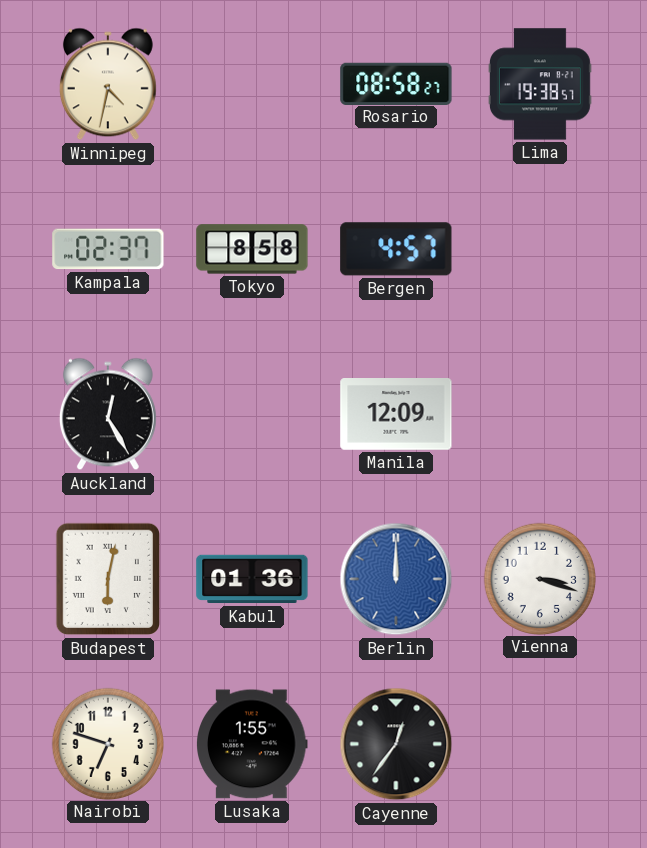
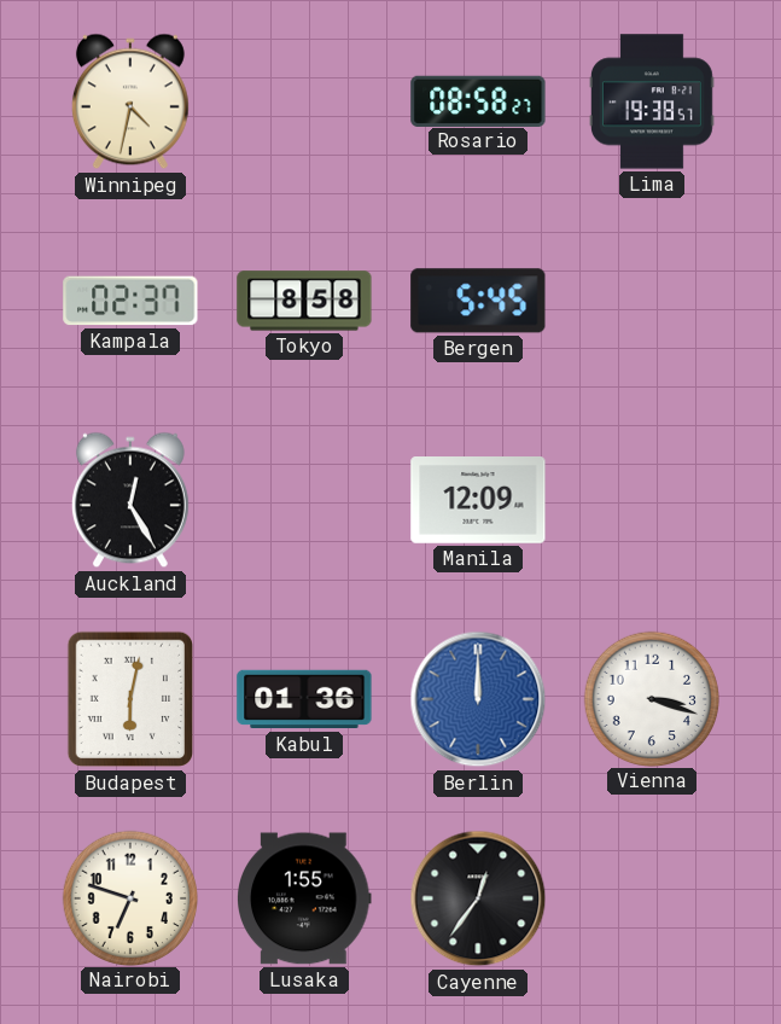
Bergen: 4:57 -> 5:45
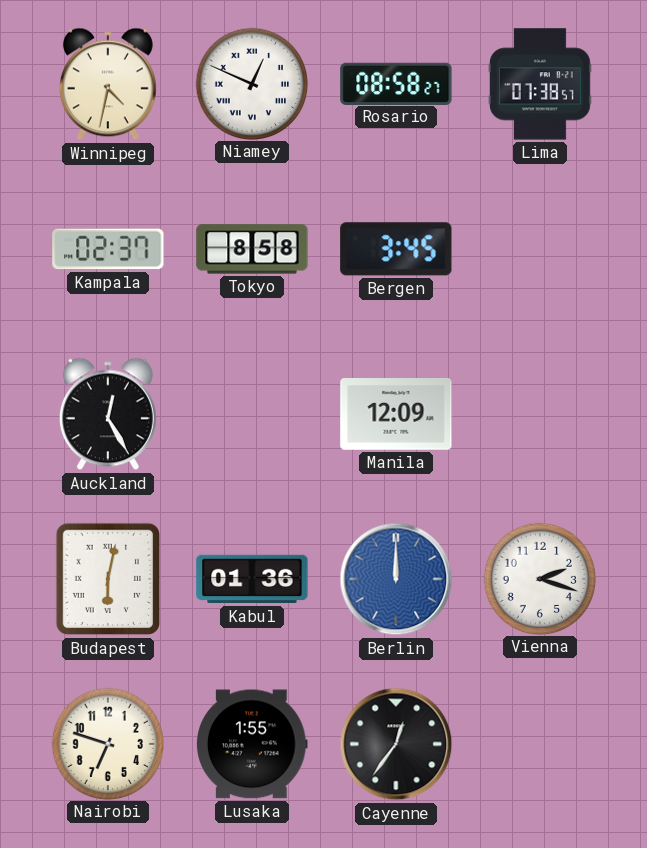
Niamey: none -> 12:49
Lima: 19:38 -> 07:38
Bergen: 5:45 -> 3:45
Vienna: 3:18 -> 2:18
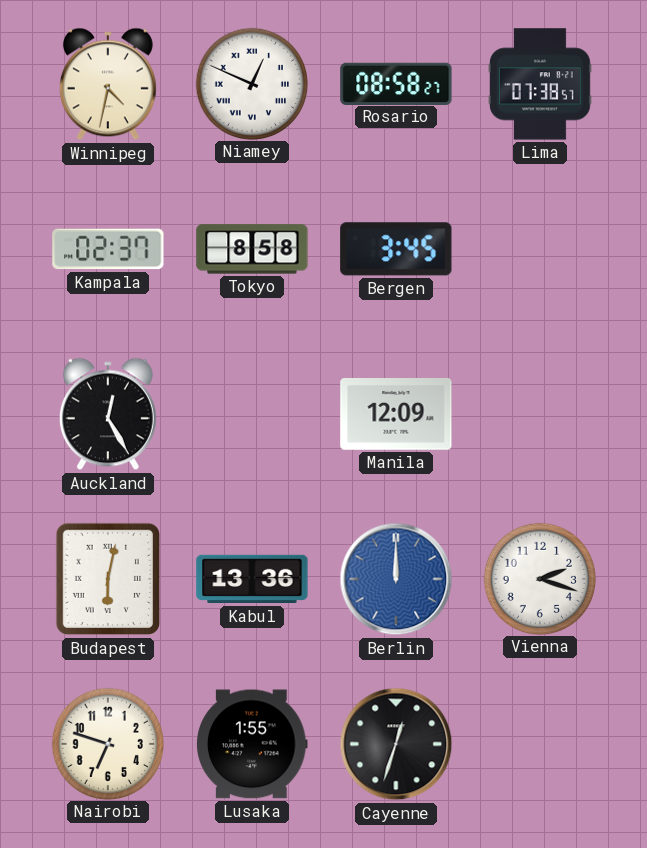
Kabul: 01:36 -> 13:36
Cayenne: 12:36 -> 12:33
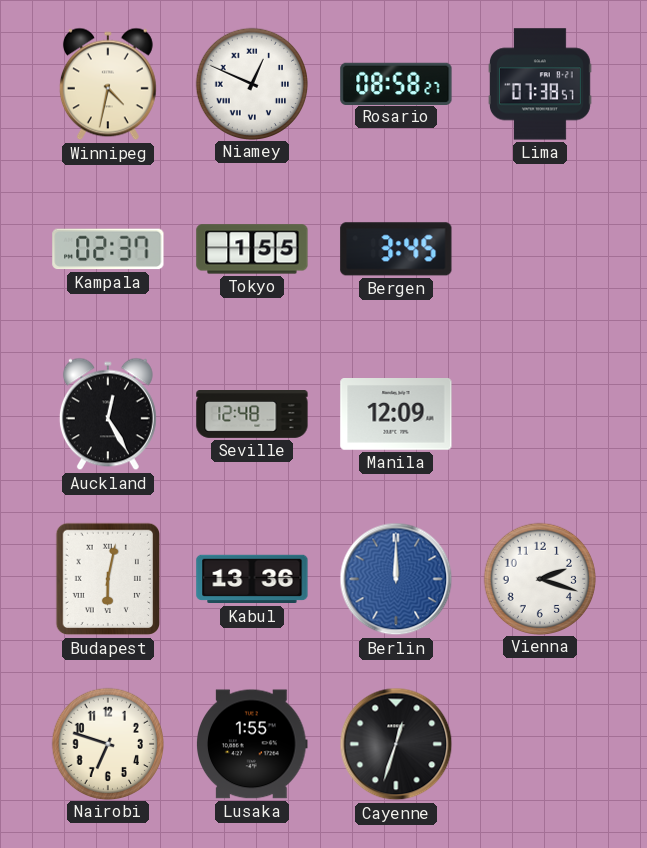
Tokyo: 8:58 -> 1:55
Seville: none -> 12:48
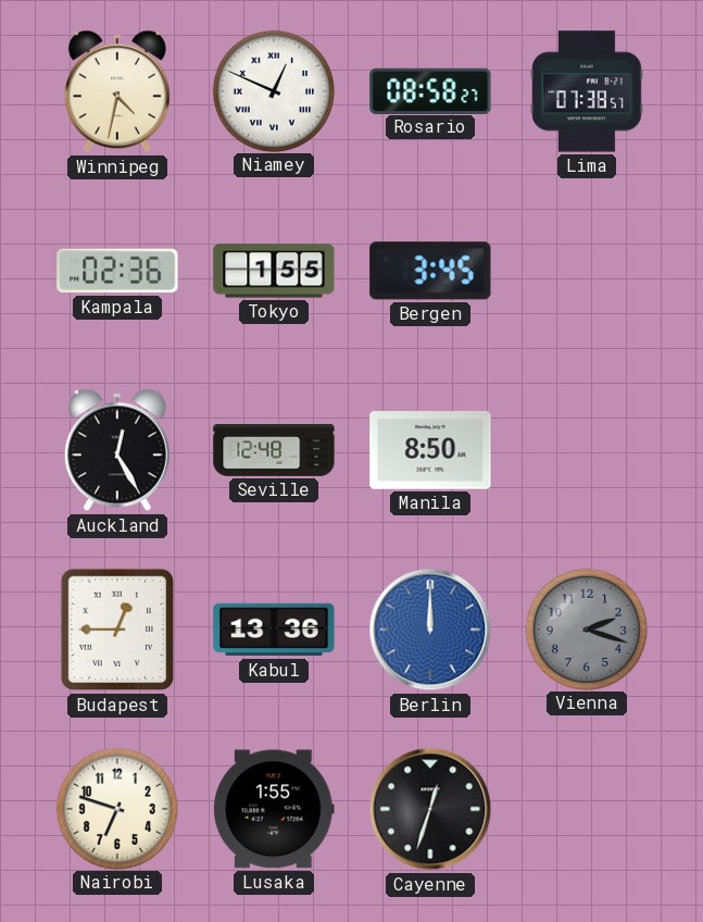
Kampala: 02:37 -> 02:36
Manila: 12:09 -> 8:50
Budapest: 6:02 -> 12:45
Vienna dial: white -> grey
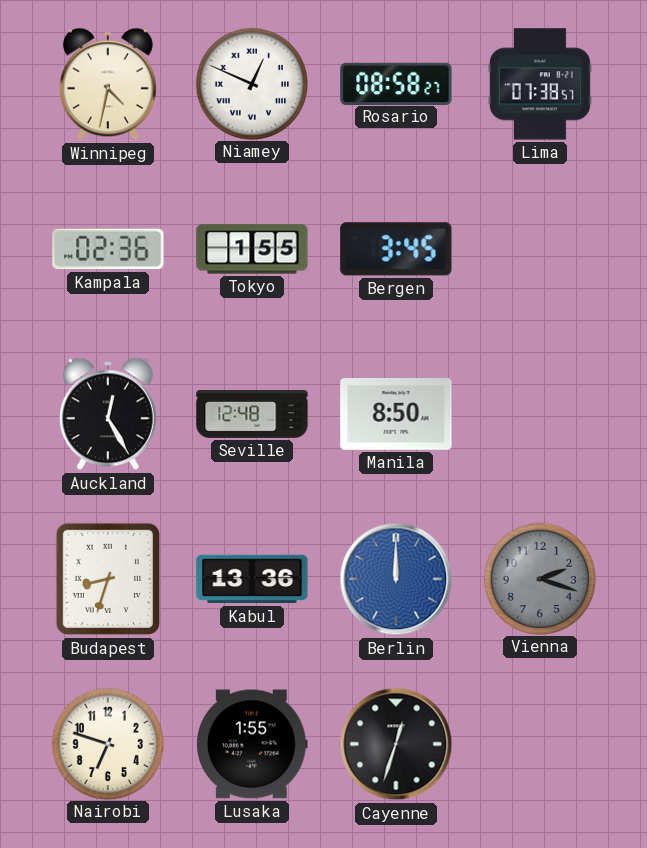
Budapest: 12:45 -> 8:33
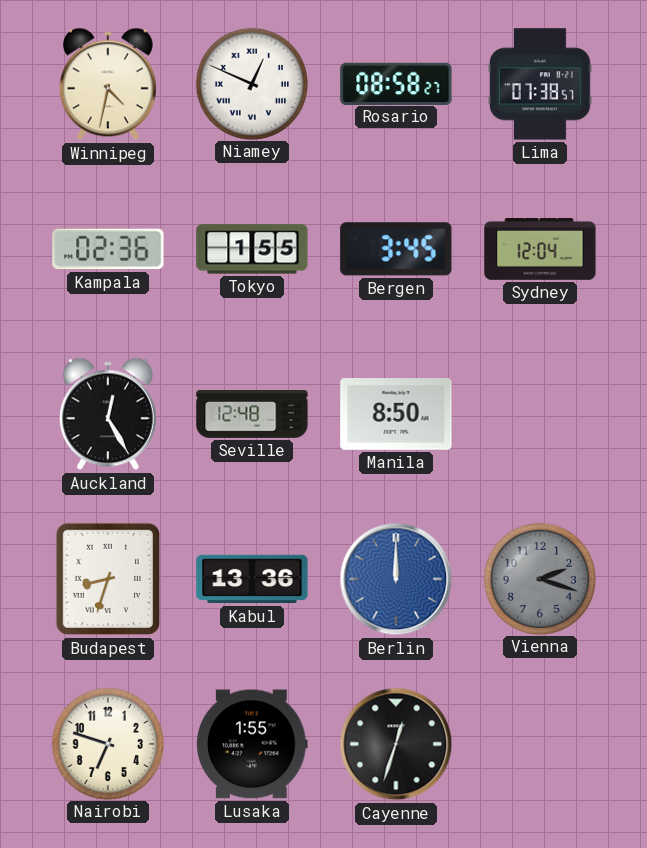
Sydney: none -> 12:04
